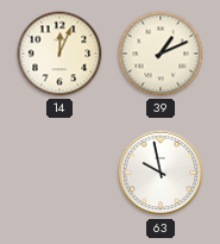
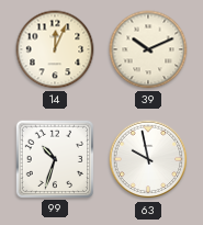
39: 1:11 -> 10:11
99: none -> 10:33
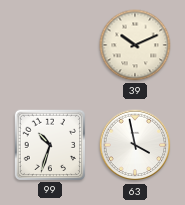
14: 12:04 -> none
63: 9:58 -> 3:58
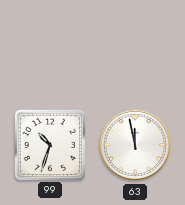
39: 10:11 -> none
63: 3:58 -> 11:58
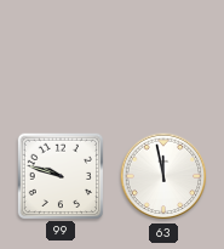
99: 10:33 -> 9:48
